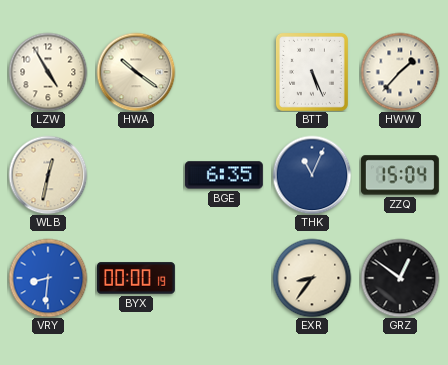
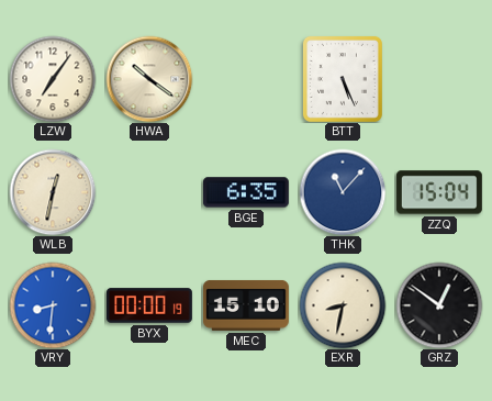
LZW: 4:55 -> 7:06
HWW: 1:37 -> none
THK: 11:04 -> 11:07
MEC: none -> 15:10
EXR: 8:36 -> 8:32
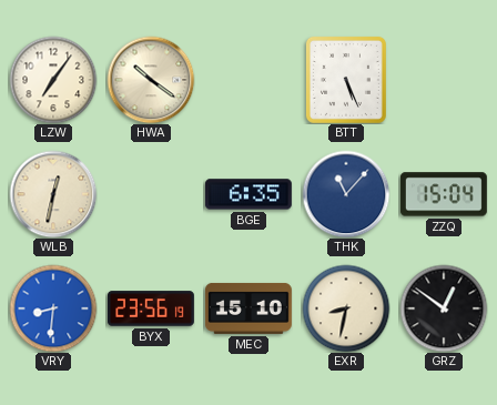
BYX: 00:00 -> 23:56
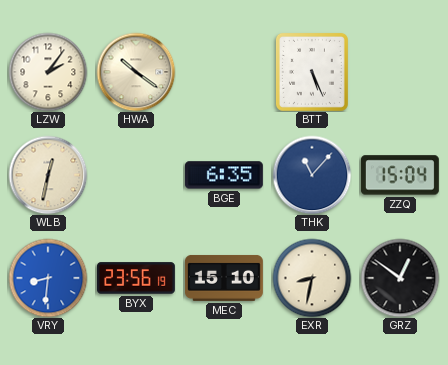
LZW: 7:06 -> 2:06
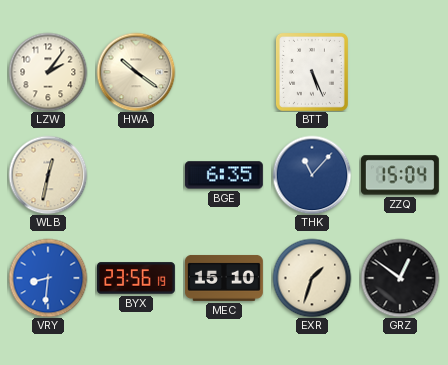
EXR: 8:32 -> 1:33
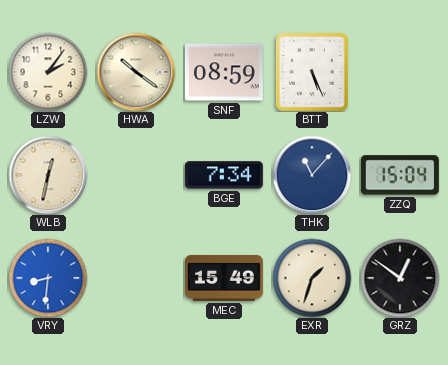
SNF: none -> 08:59
BGE: 6:35 -> 7:34
BYX: 23:56 -> none
MEC: 15:10 -> 15:49
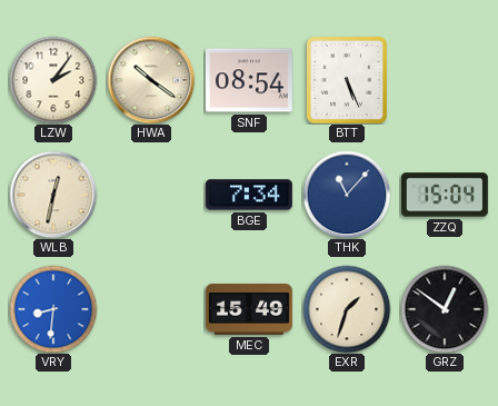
SNF: 08:59 -> 08:54
